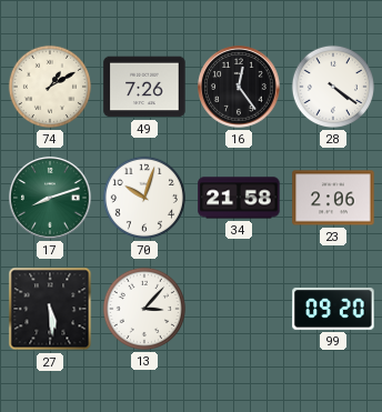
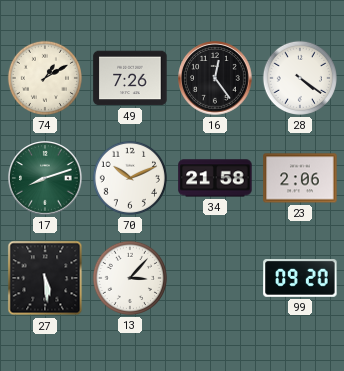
70: 10:03 -> 10:11
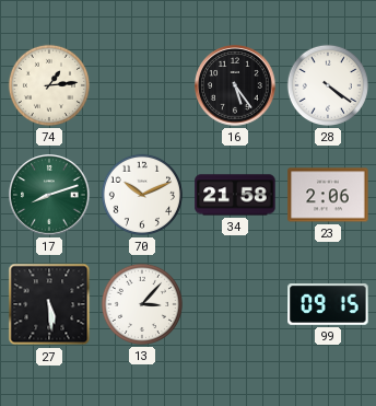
74: 1:10 -> 1:14
49: 7:26 -> none
16: 12:24 -> 5:24
99: 09:20 -> 09:15
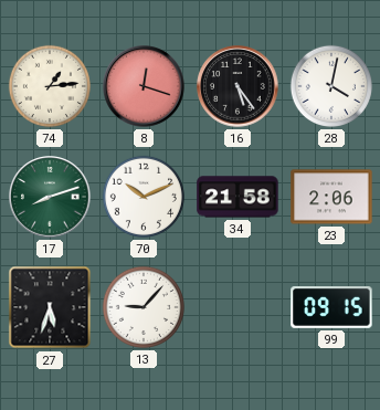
8: none -> 12:18
28: 4:21 -> 4:02
27: 5:29 -> 5:33
13: 3:07 -> 9:07
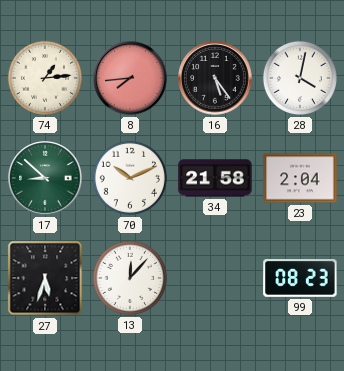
8: 12:18 -> 7:44
17: 8:12 -> 8:52
23: 2:06 -> 2:04
13: 9:07 -> 12:07
99: 09:15 -> 08:23
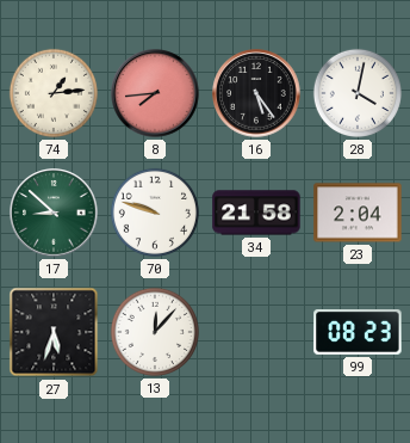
70: 10:11 -> 9:48
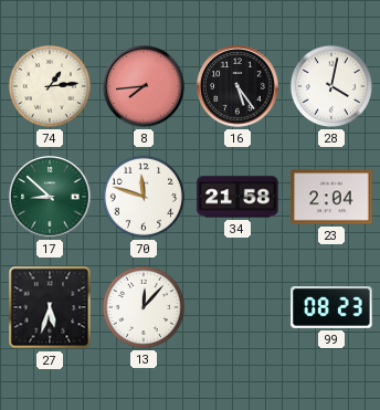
70: 9:48 -> 11:48
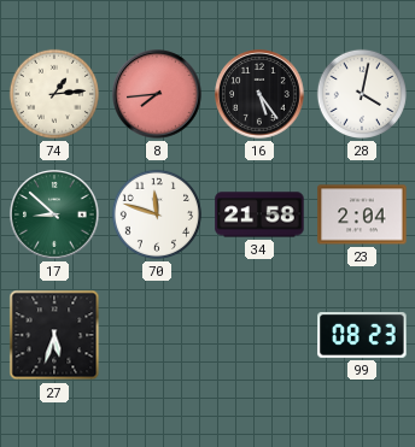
13: 12:07 -> none
